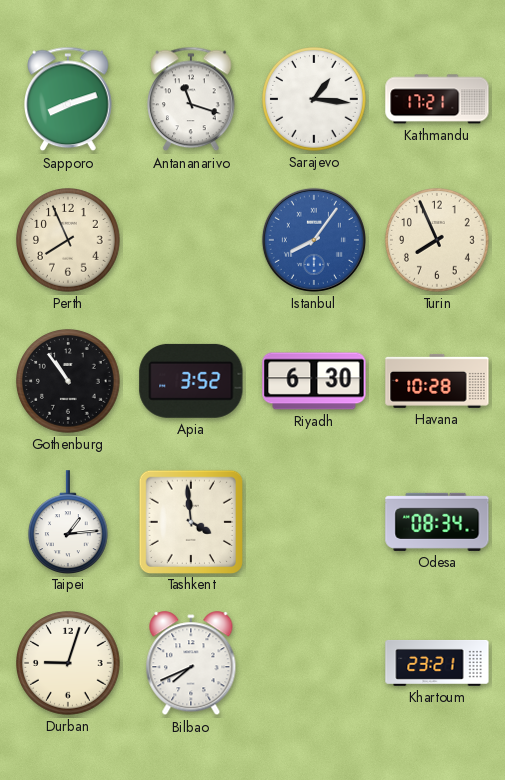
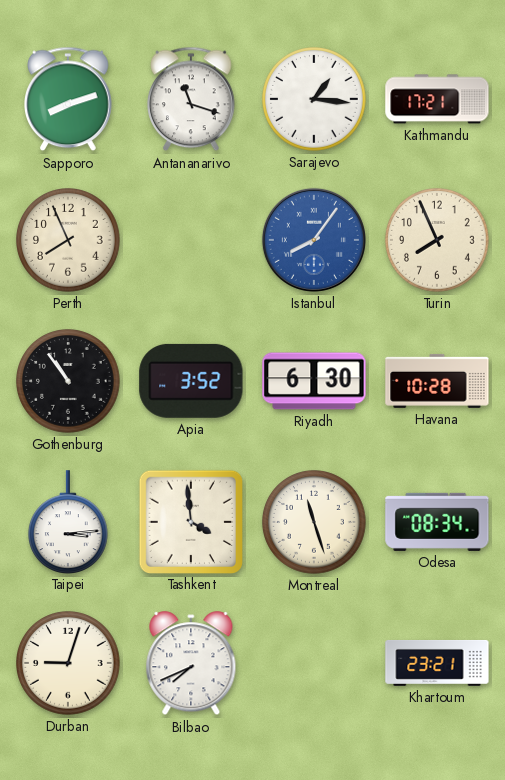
Taipei: 1:14 -> 3:14
Montreal: none -> 11:27
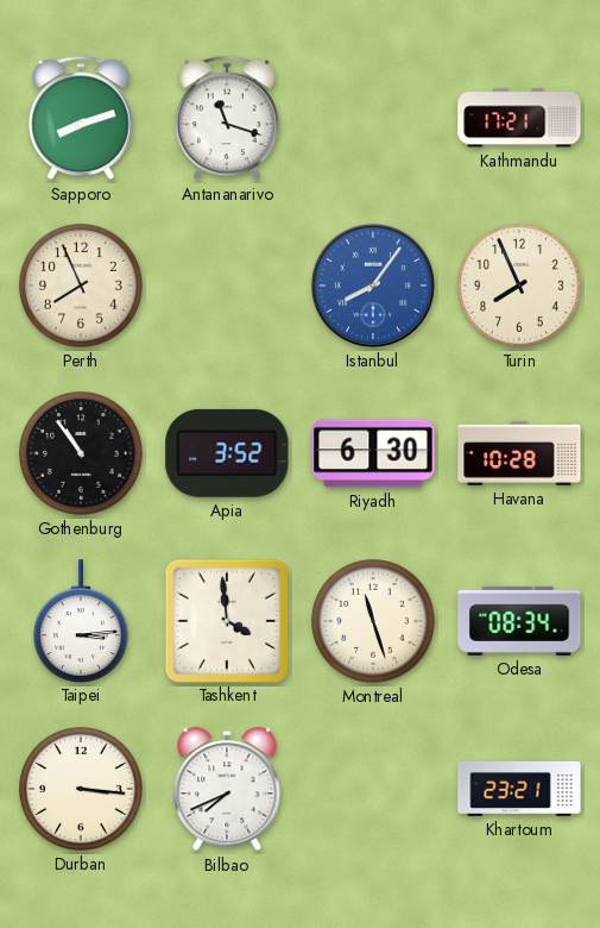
Sarajevo: 1:16 -> none
Durban: 9:03 -> 3:16
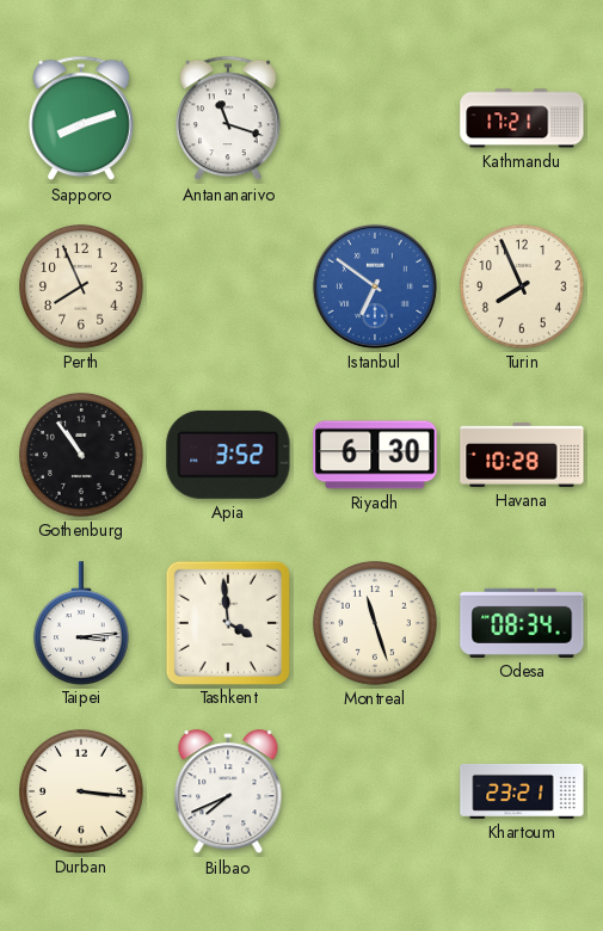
Istanbul: 8:06 -> 6:51
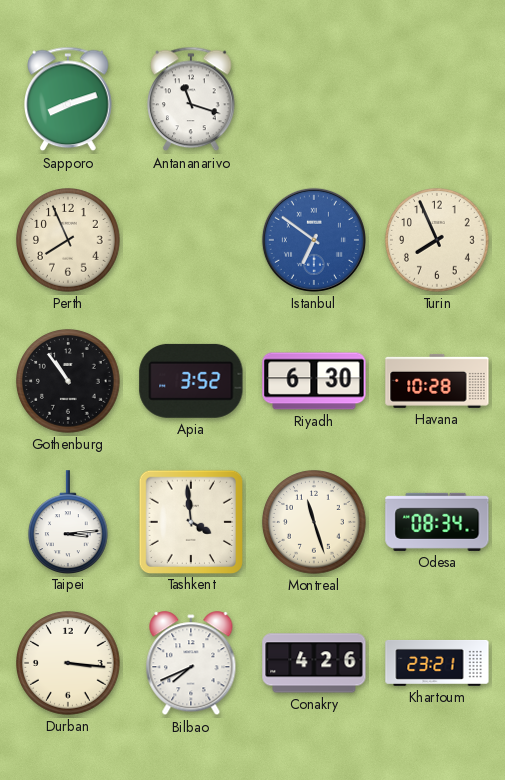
Kathmandu: 17:21 -> none
Conakry: none -> 4:26
